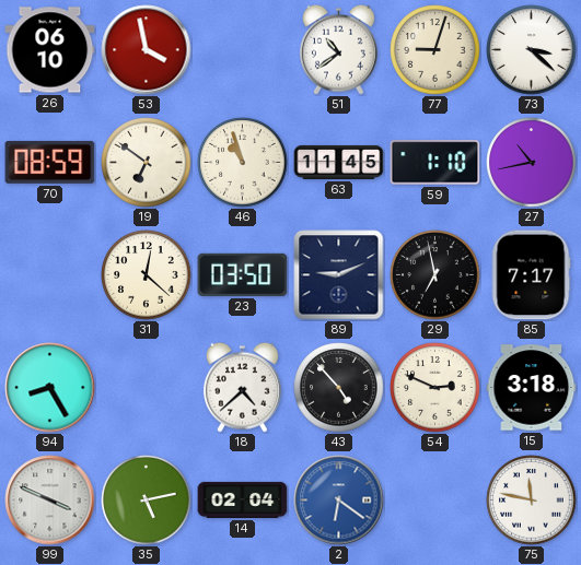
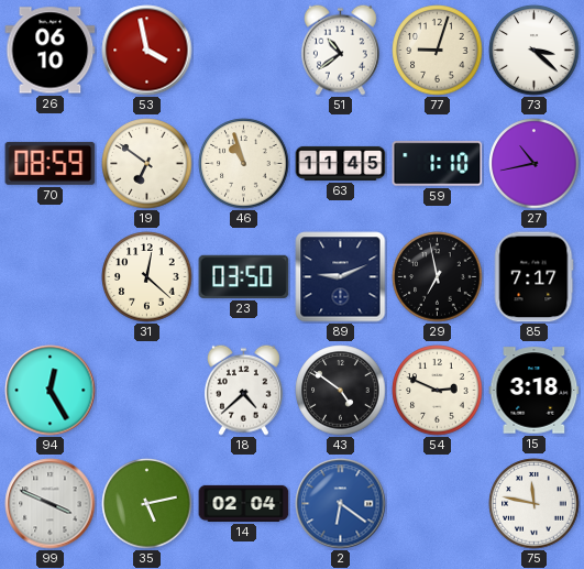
94: 8:25 -> 12:25
43: 4:53 -> 4:51
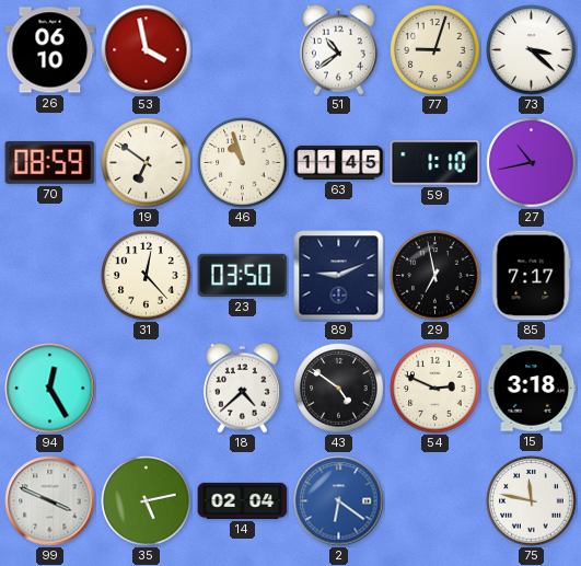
31: 12:22 -> 12:23
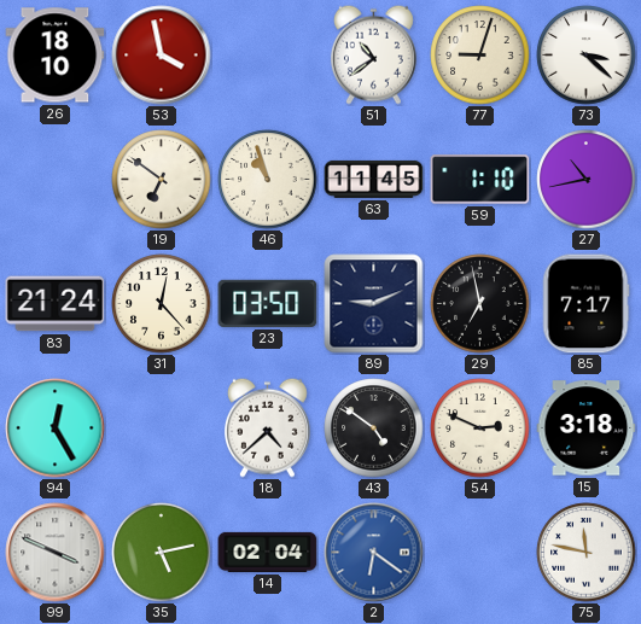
26: 06:10 -> 18:10
70: 08:59 -> none
83: none -> 21:24
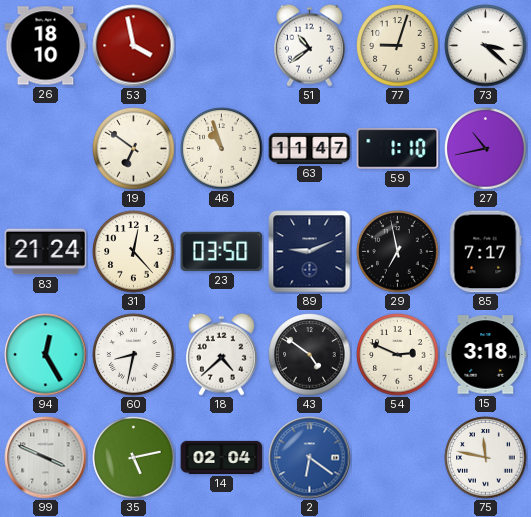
63: 11:45 -> 11:47
60: none -> 8:32
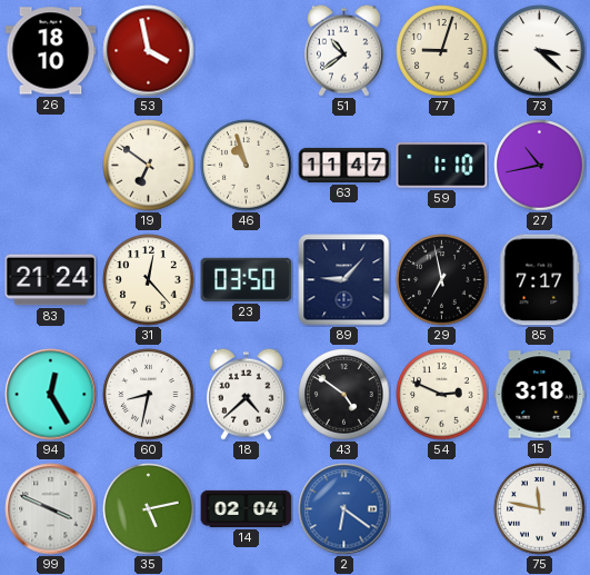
89: 9:11 -> 9:07
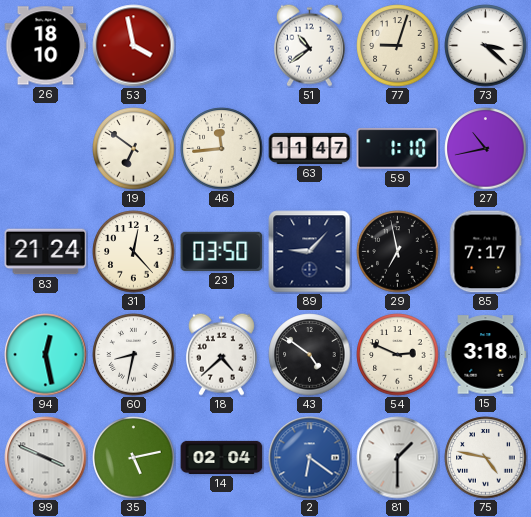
46: 10:57 -> 11:44
94: 12:25 -> 12:28
81: none -> 1:30
75: 11:47 -> 4:47
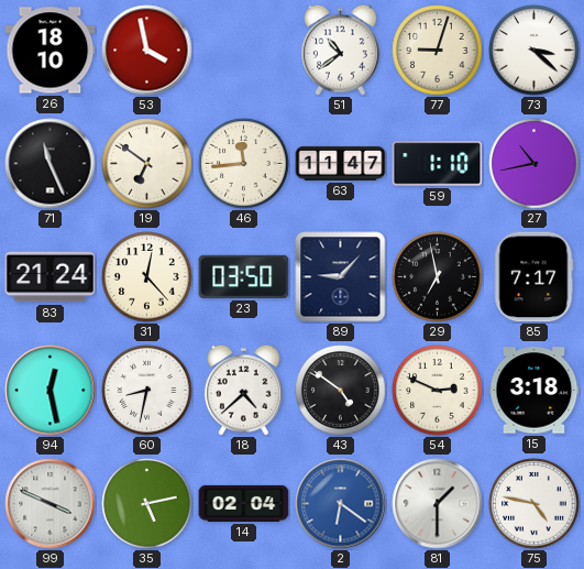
71: none -> 11:26
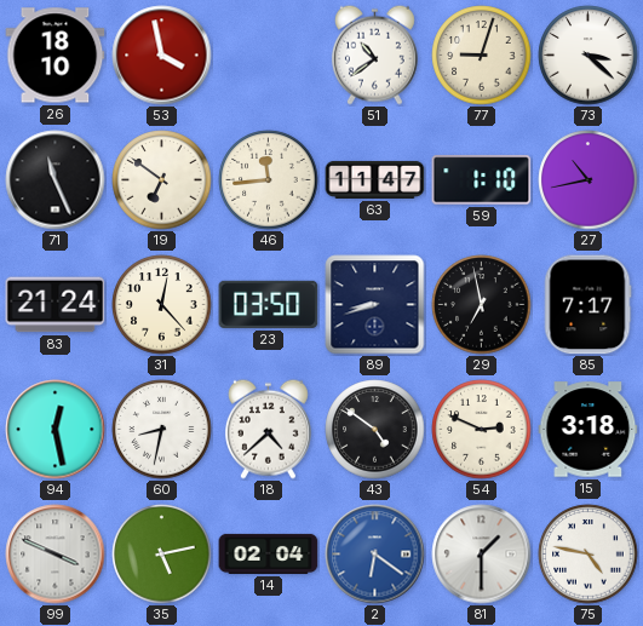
89: 9:07 -> 8:42
